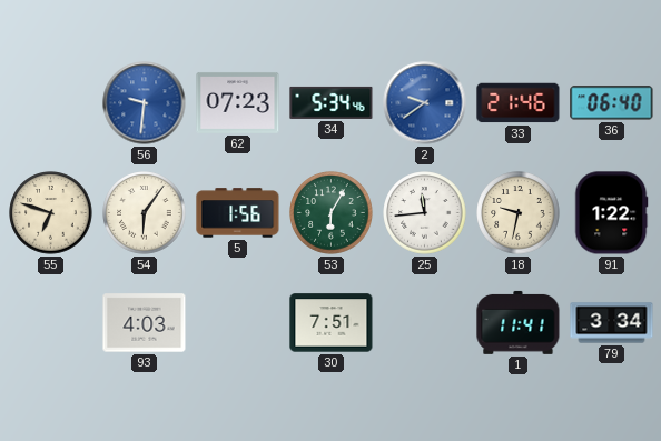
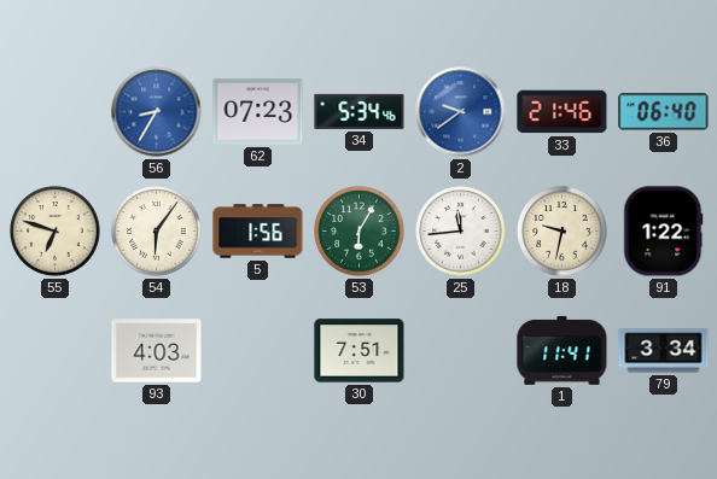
56: 9:31 -> 8:35
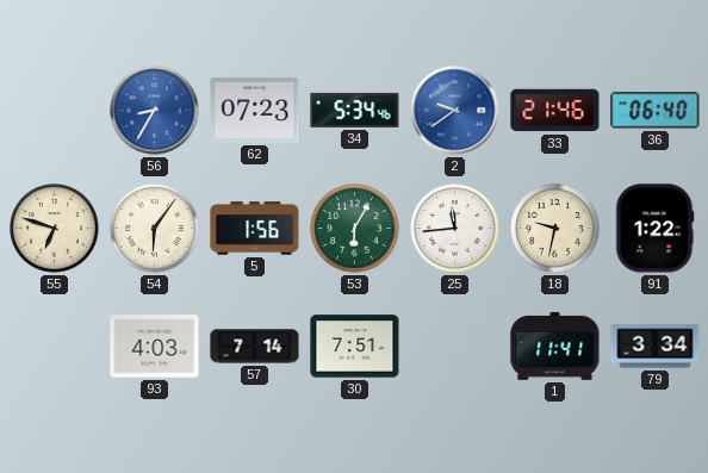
57: none -> 7:14
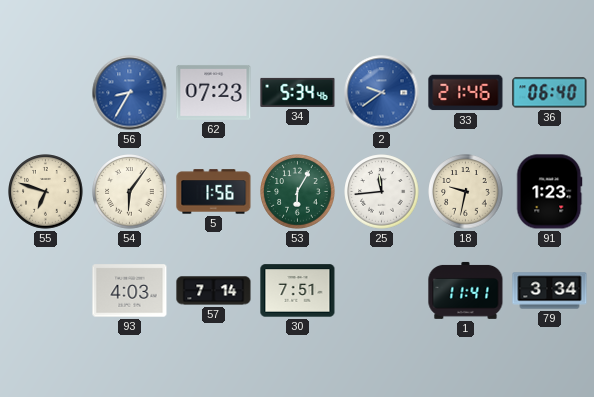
91: 1:22 -> 1:23
